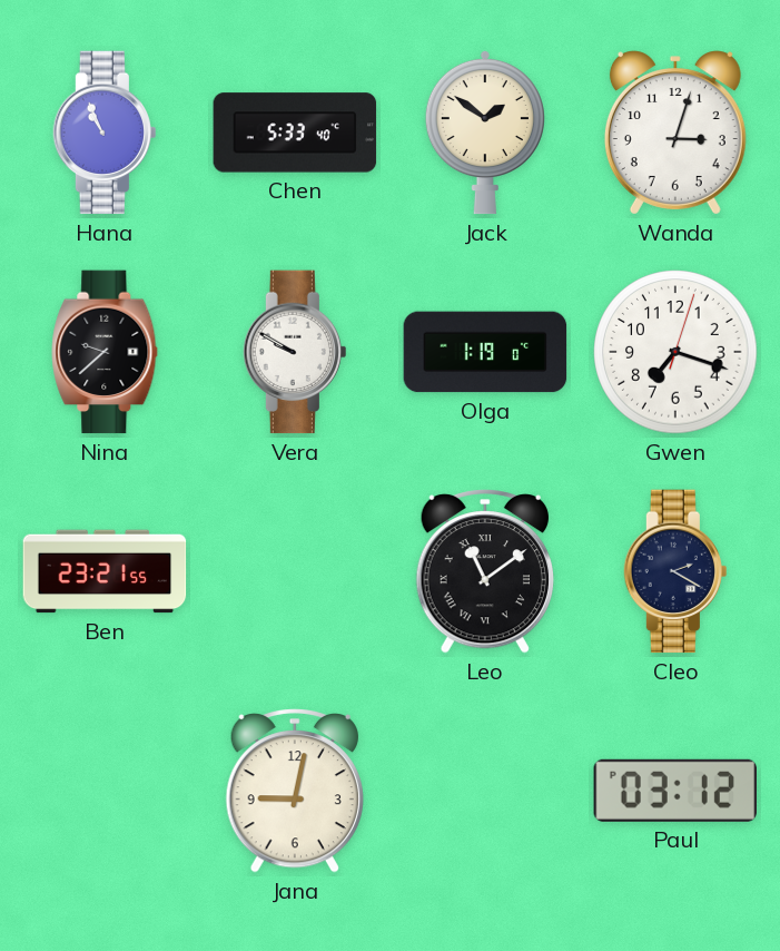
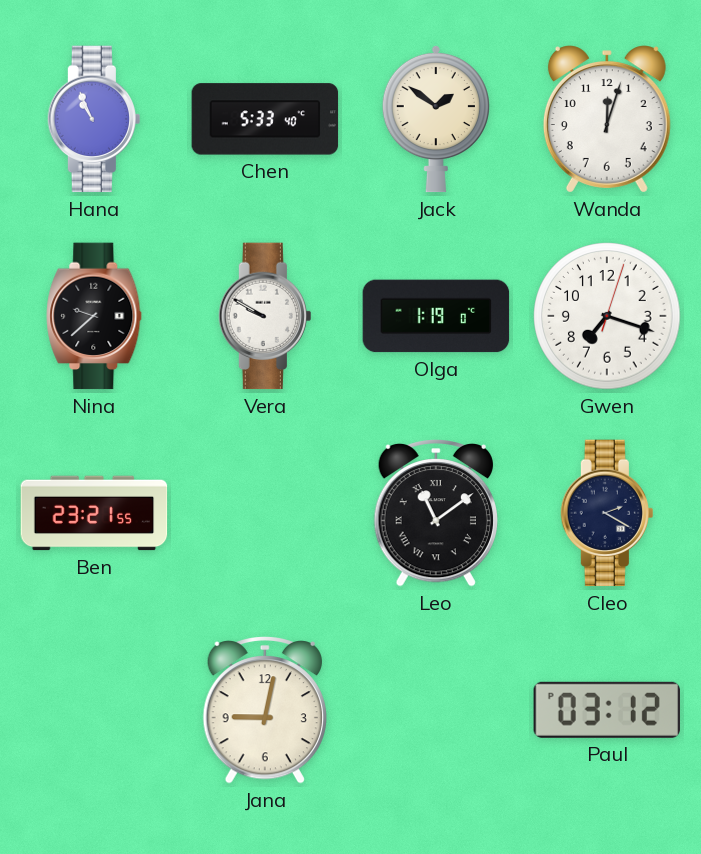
Wanda: 3:03 -> 12:03
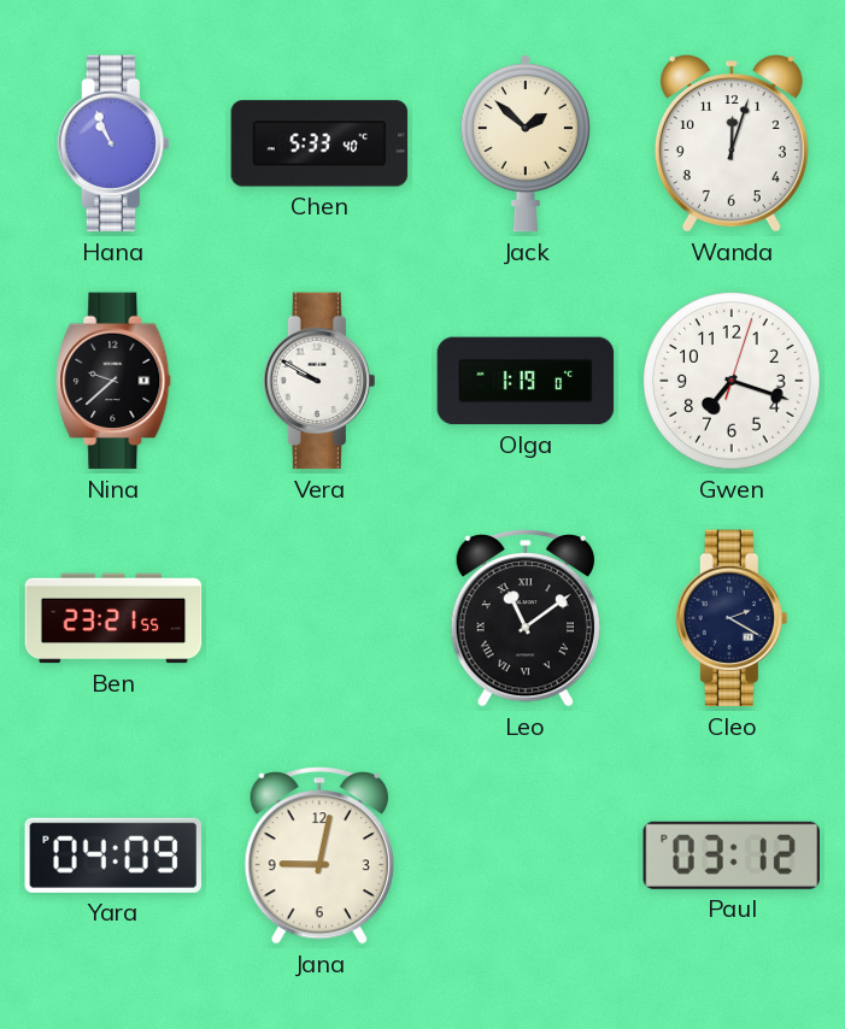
Jack: 1:51 -> 1:52
Yara: none -> 04:09
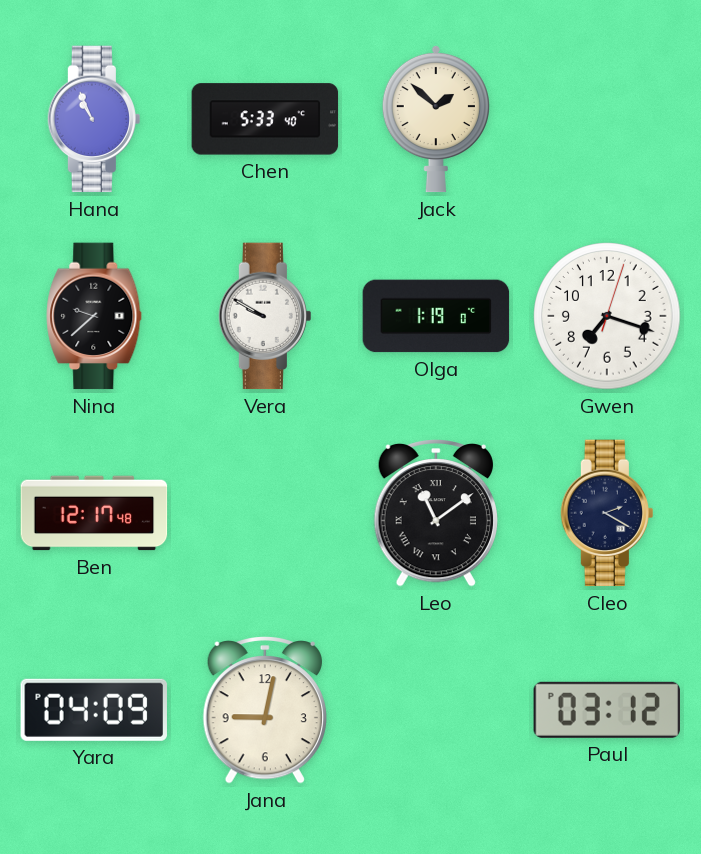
Wanda: 12:03 -> none
Ben: 23:21 -> 12:17
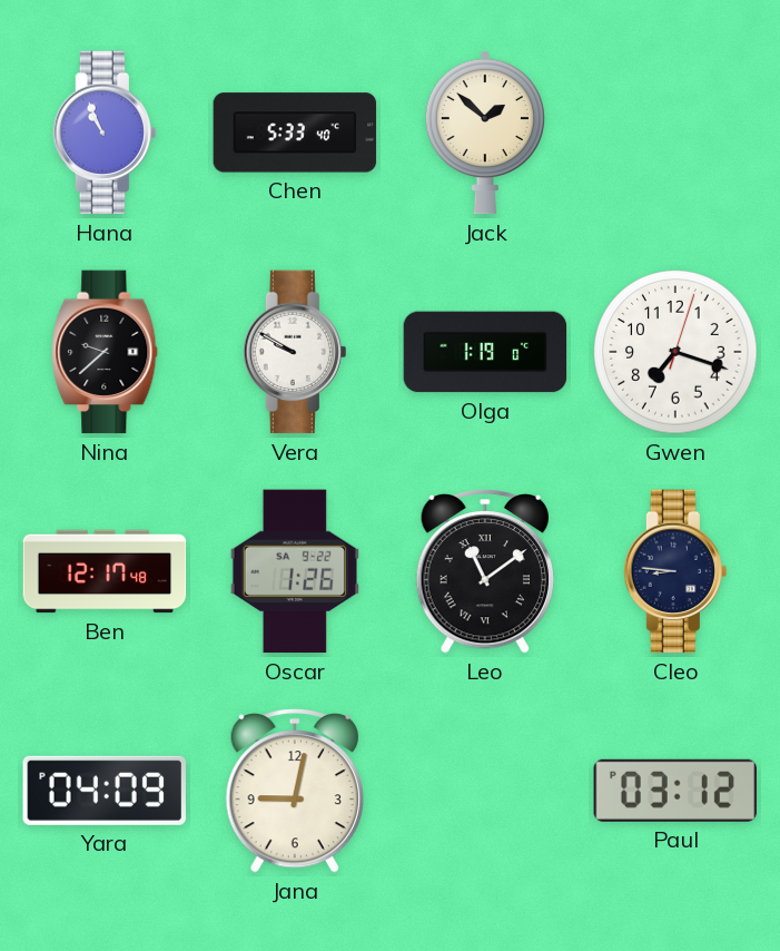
Oscar: none -> 1:26
Cleo: 2:20 -> 8:46
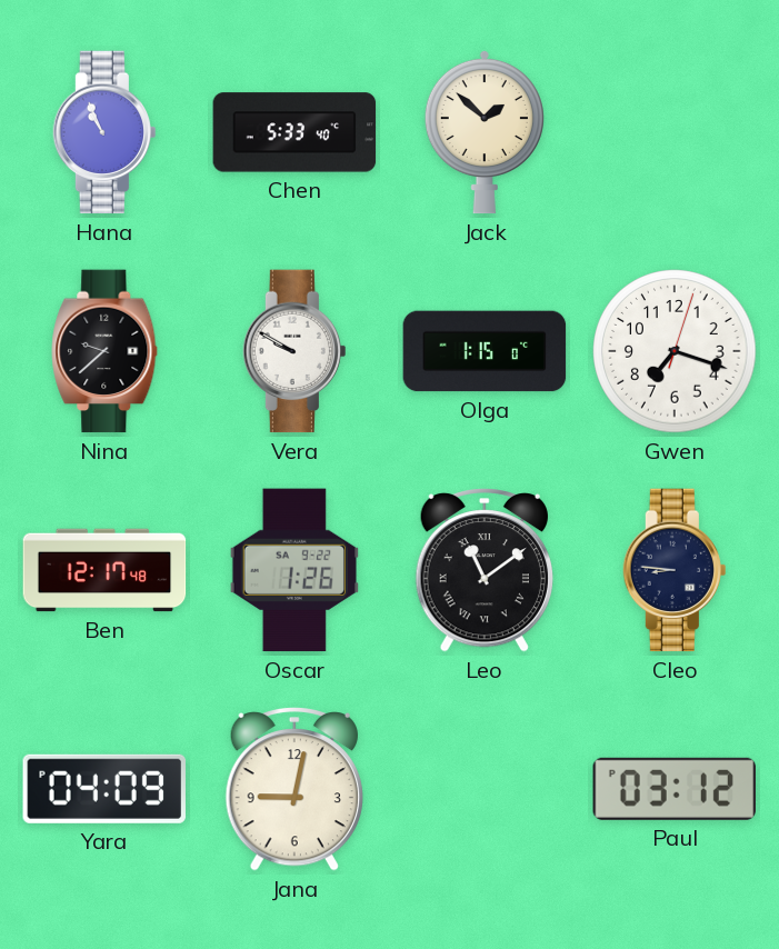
Olga: 1:19 -> 1:15
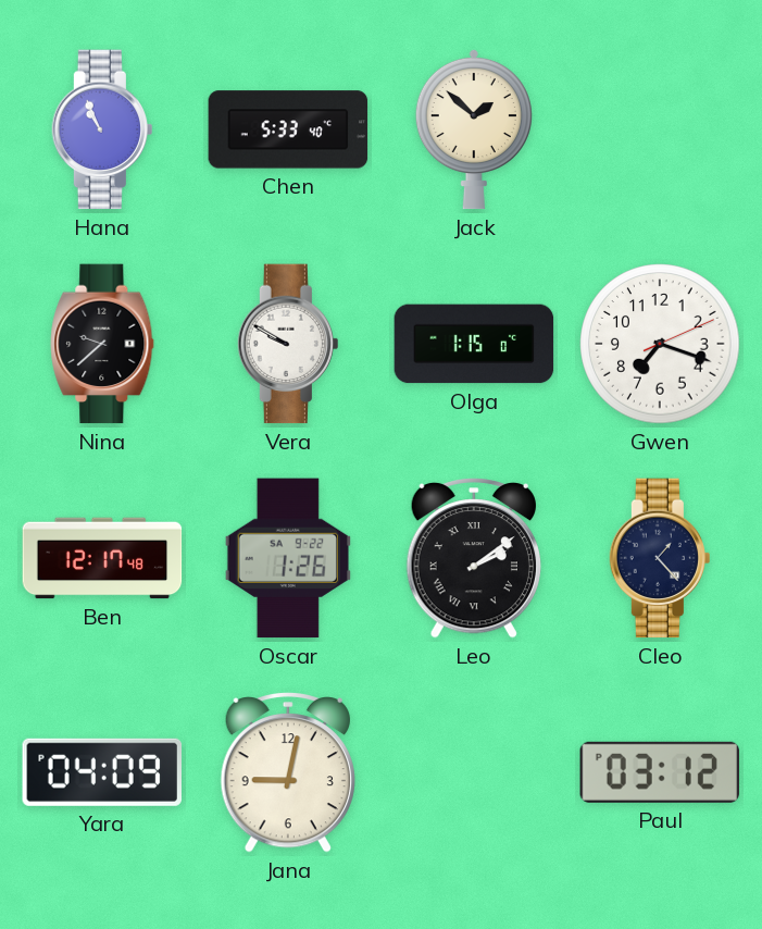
Gwen: 7:18:03 -> 7:18:11
Leo: 11:09 -> 2:09
Cleo: 8:46 -> 1:23
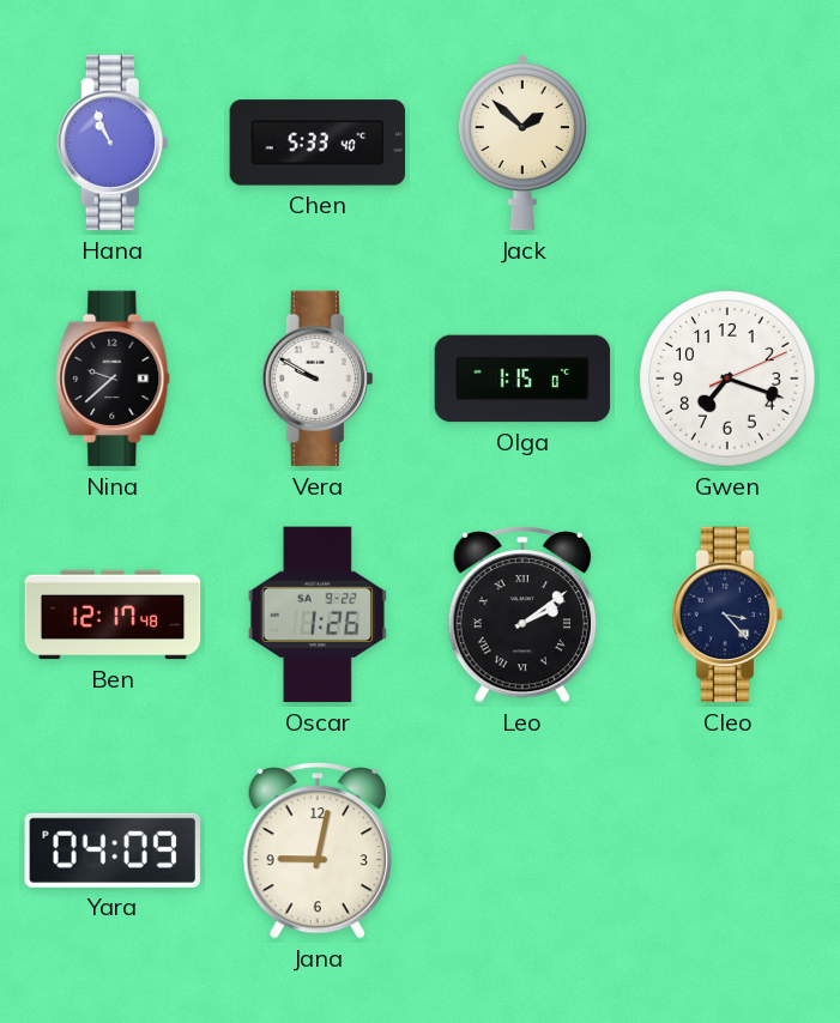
Cleo: 1:23 -> 3:23
Paul: 03:12 -> none
